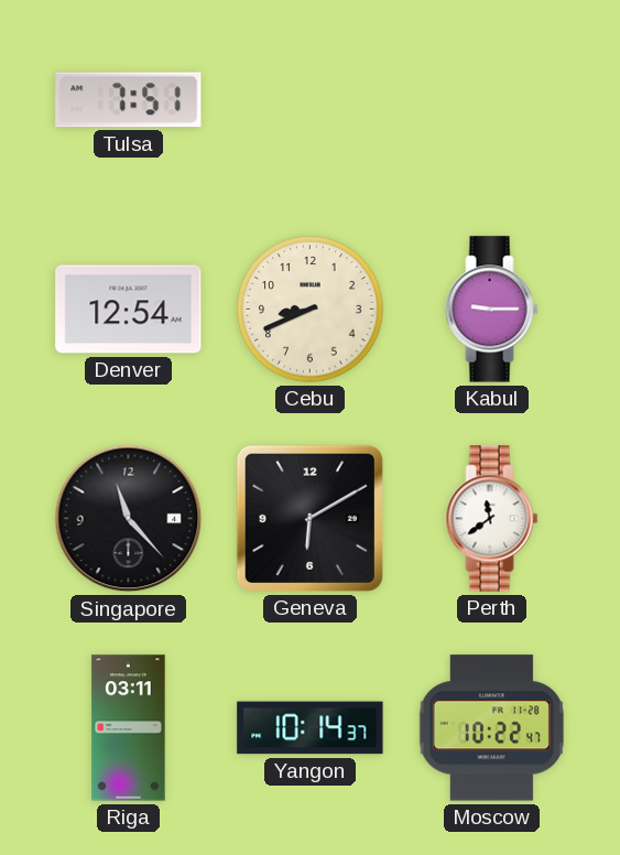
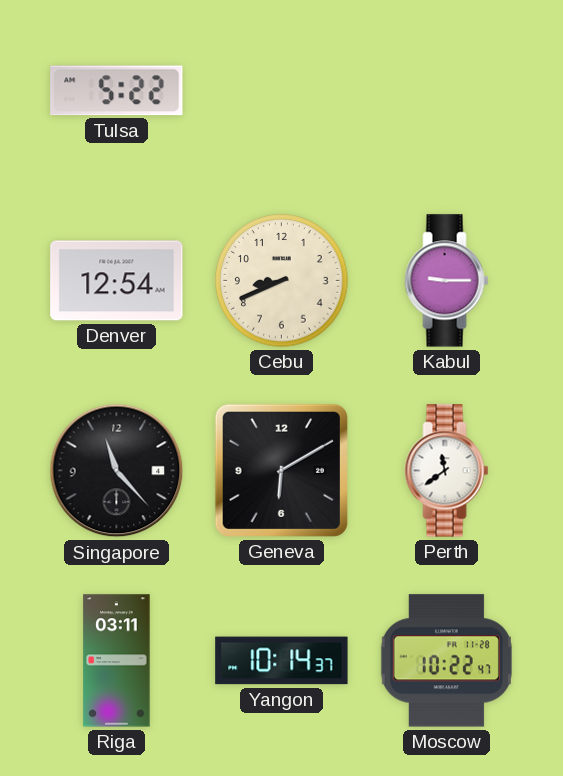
Tulsa: 7:51 -> 5:22
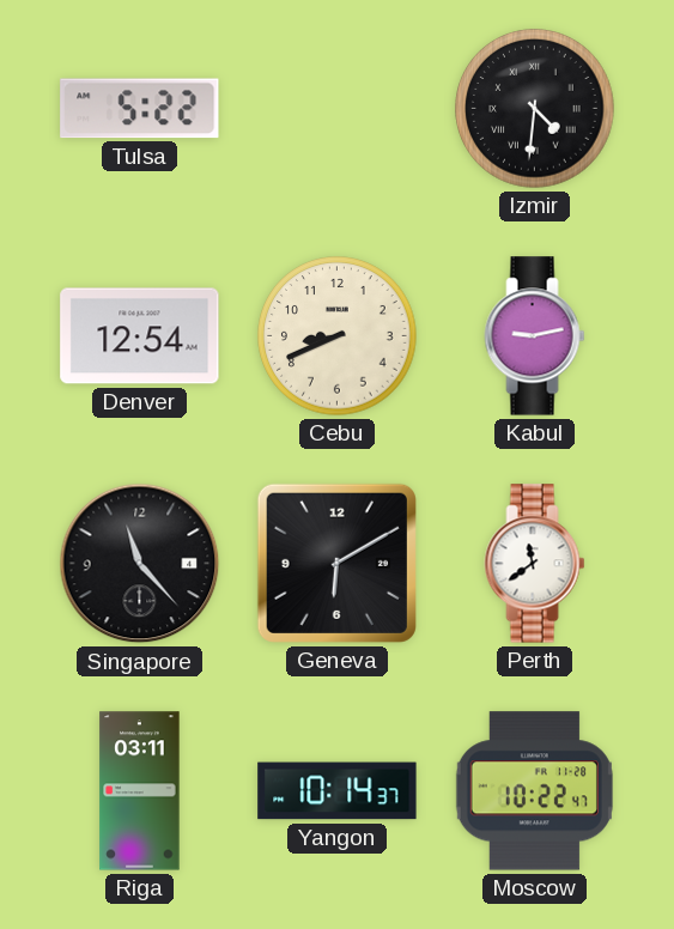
Izmir: none -> 4:31
Kabul: 9:15 -> 9:13
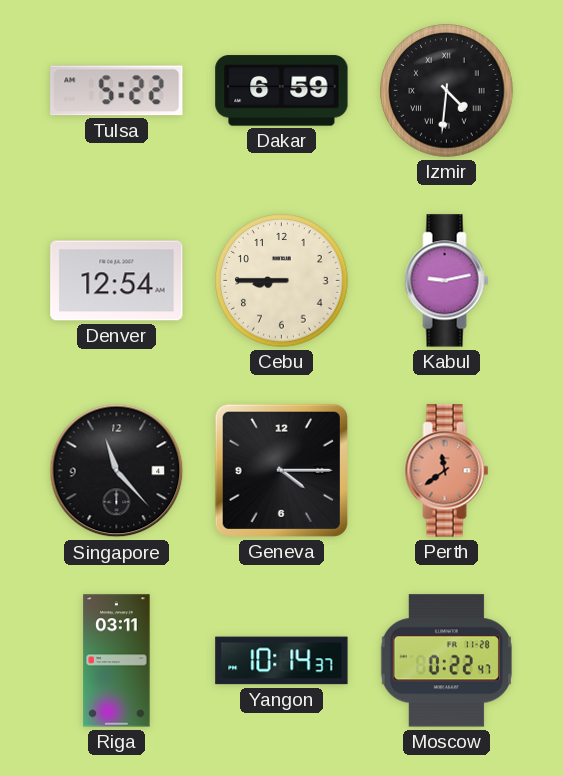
Dakar: none -> 6:59
Cebu: 8:41 -> 8:45
Geneva: 6:10 -> 4:15
Perth dial: white -> salmon
Moscow: 10:22 -> 0:22
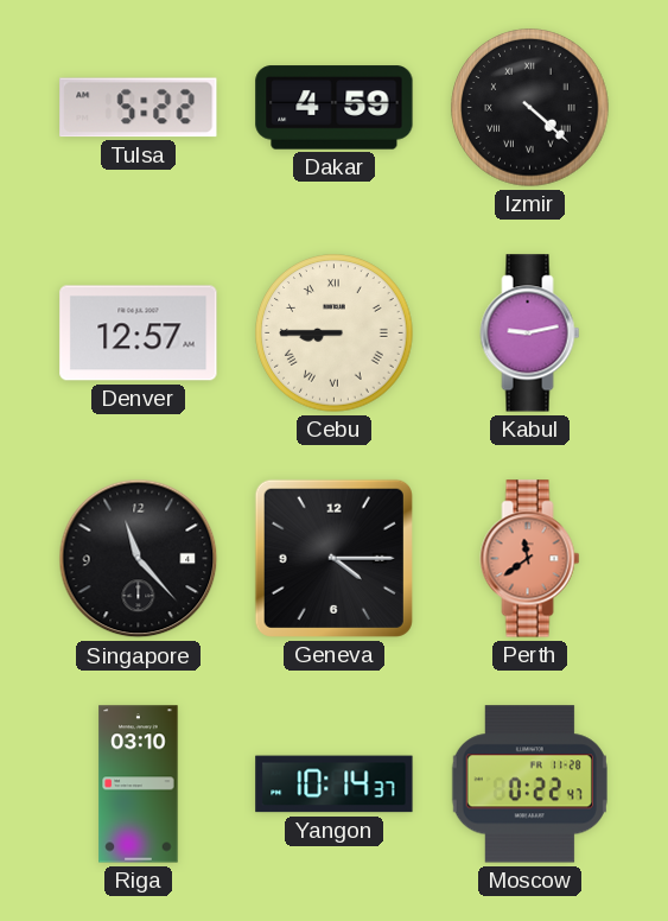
Dakar: 6:59 -> 4:59
Izmir: 4:31 -> 4:22
Denver: 12:54 -> 12:57
Cebu numerals: Arabic -> Roman
Riga: 03:11 -> 03:10
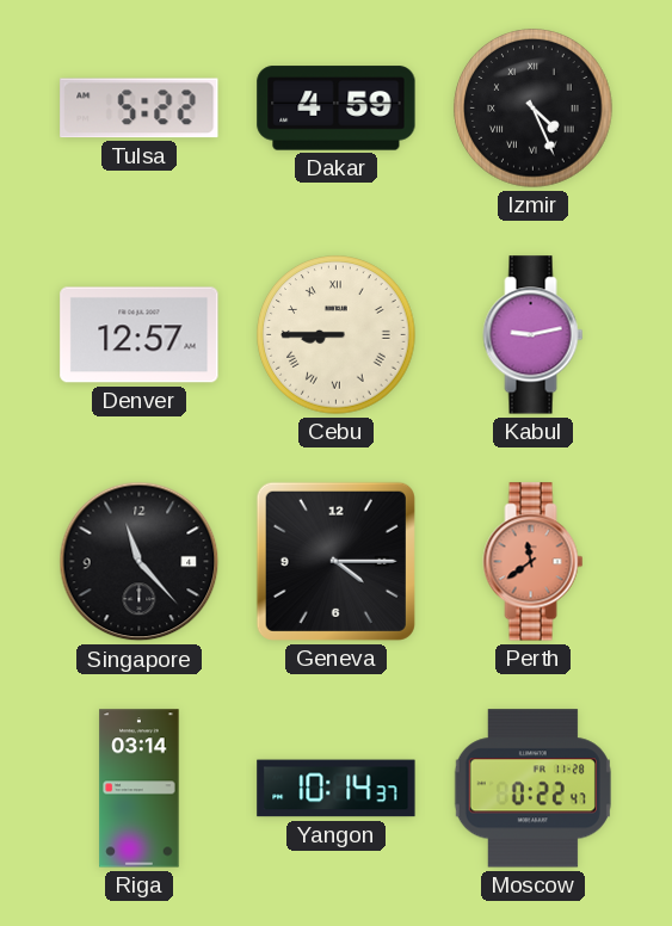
Izmir: 4:22 -> 4:26
Riga: 03:10 -> 03:14
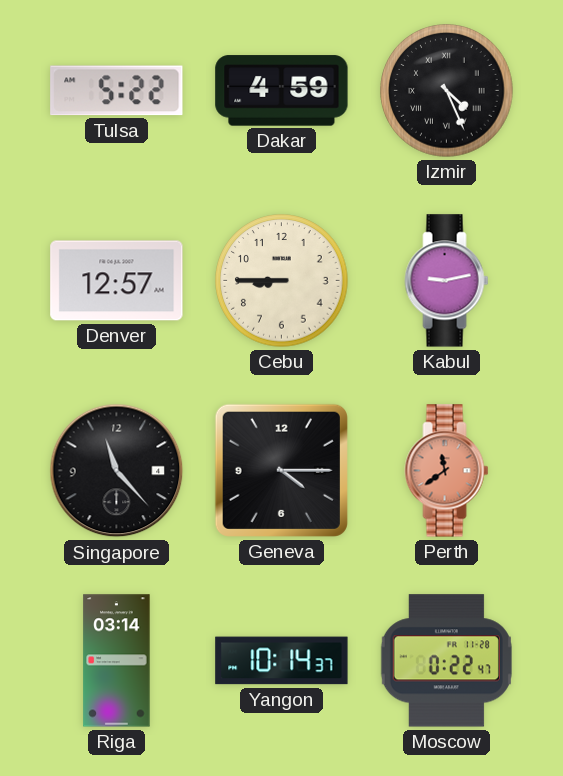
Cebu numerals: Roman -> Arabic
